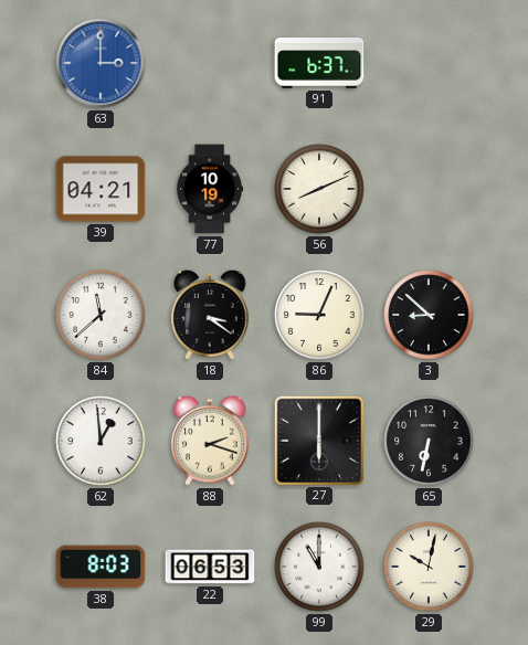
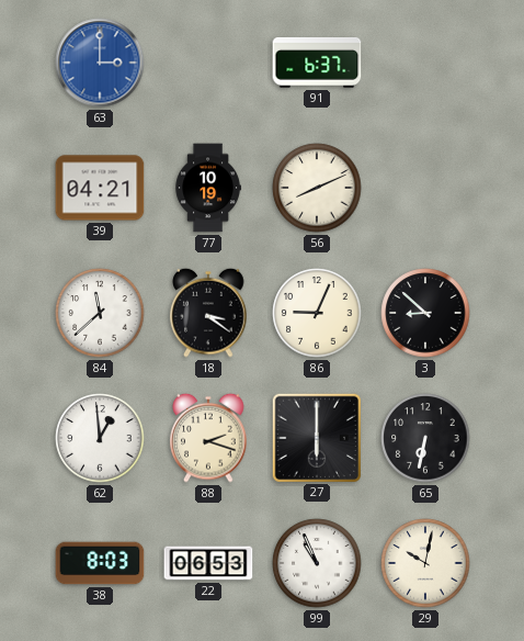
99: 11:00 -> 10:56
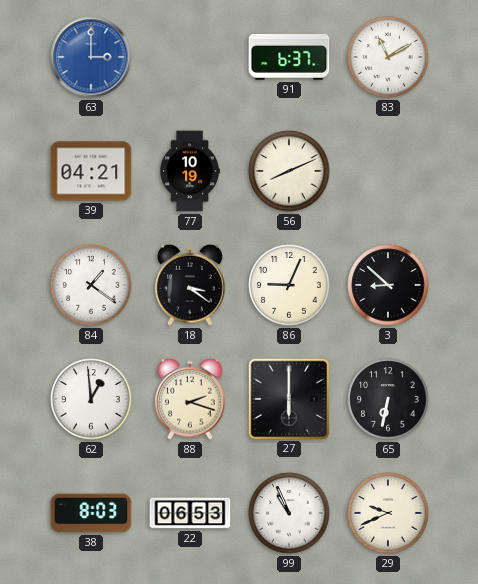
83: none -> 11:10
84: 11:38 -> 1:21
29: 10:02 -> 9:41
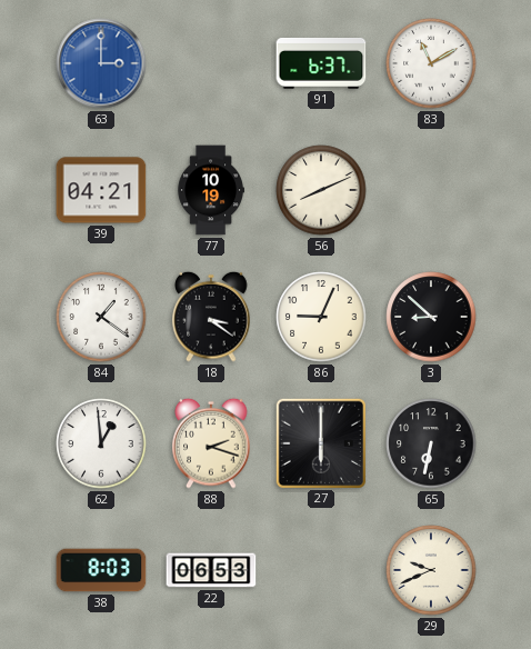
99: 10:56 -> none
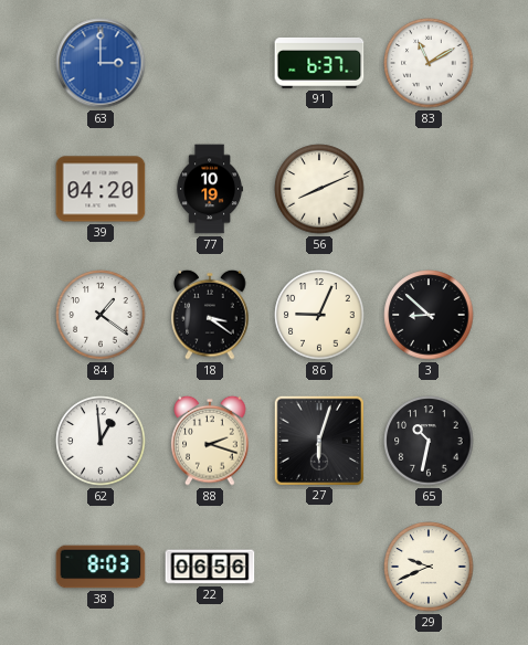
39: 04:21 -> 04:20
27: 6:00 -> 6:03
65: 6:32 -> 10:32
22: 06:53 -> 06:56
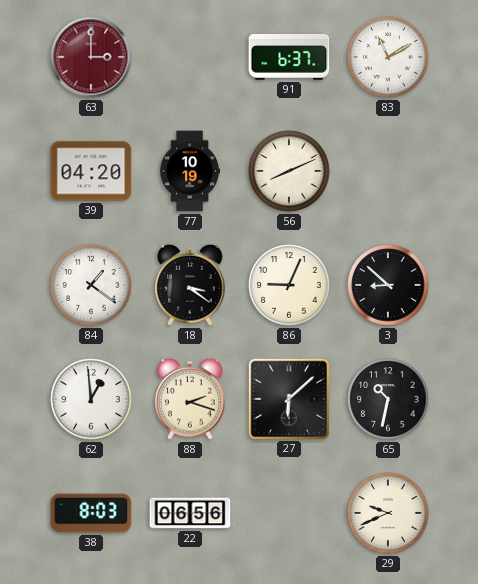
63 dial: blue -> burgundy
27: 6:03 -> 6:08
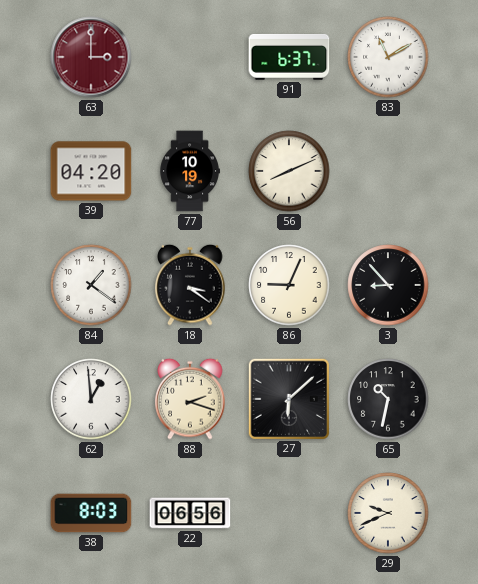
3: 8:52 -> 8:53
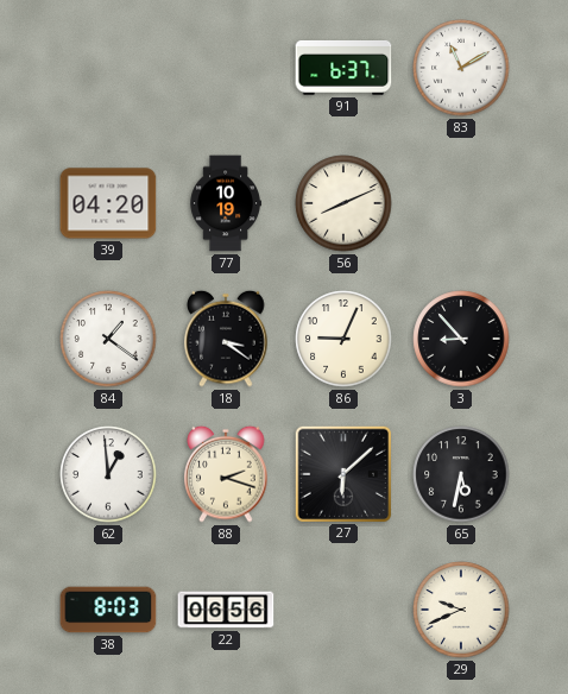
63: 3:00 -> none
65: 10:32 -> 5:32
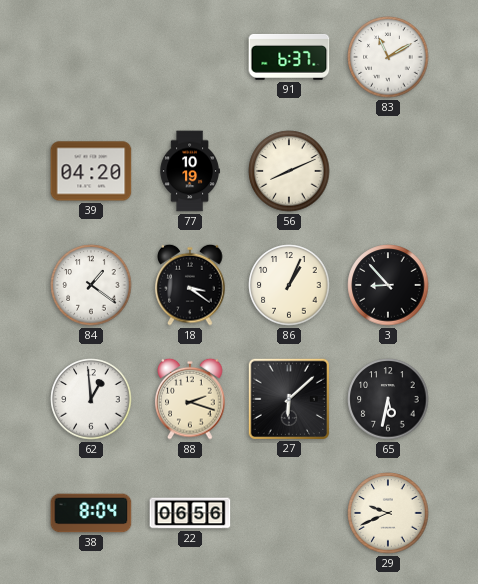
86: 9:04 -> 1:04
38: 8:03 -> 8:04
